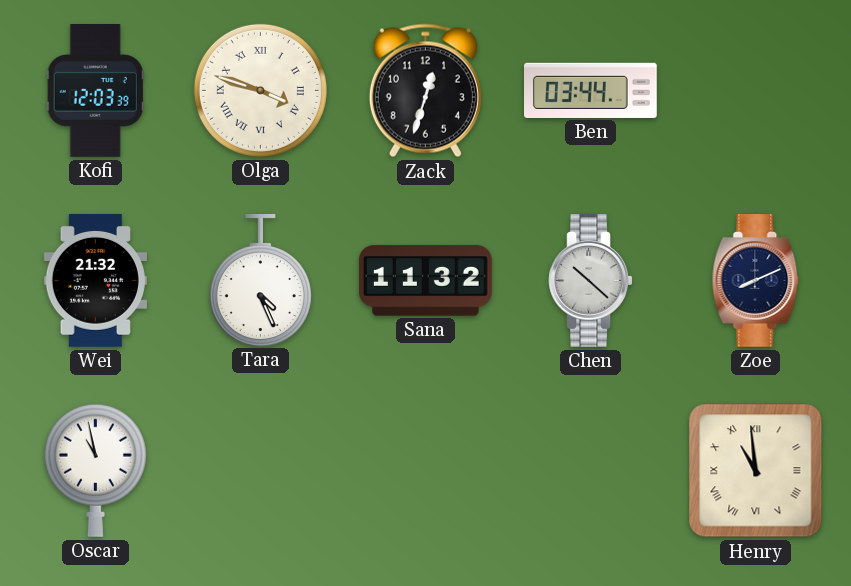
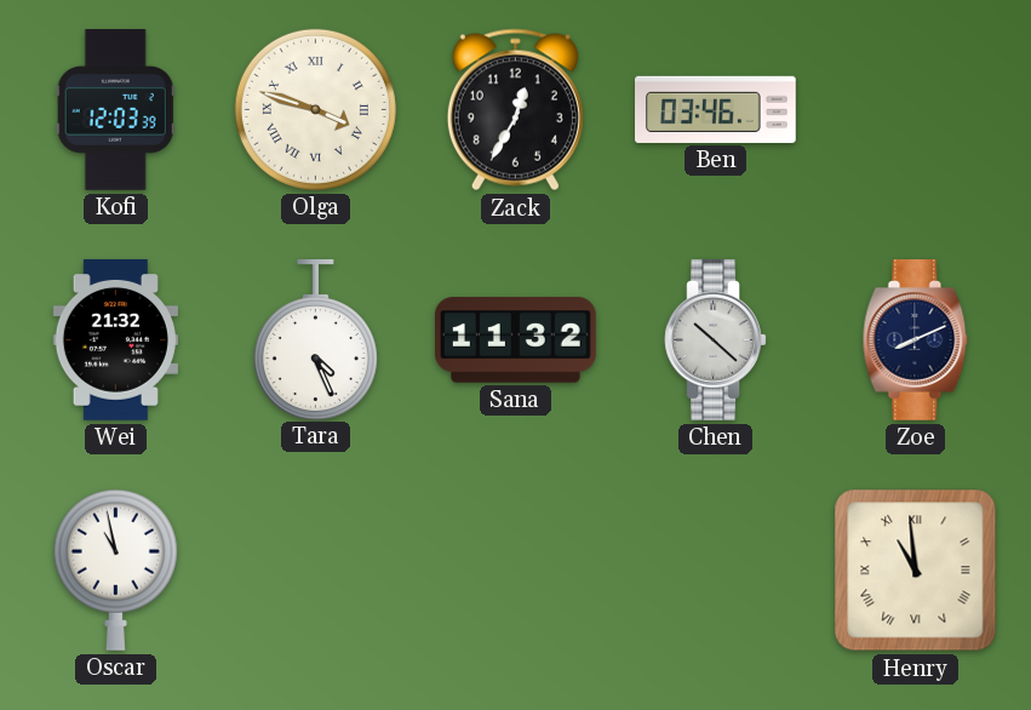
Zack: 12:33 -> 12:35
Ben: 03:44 -> 03:46
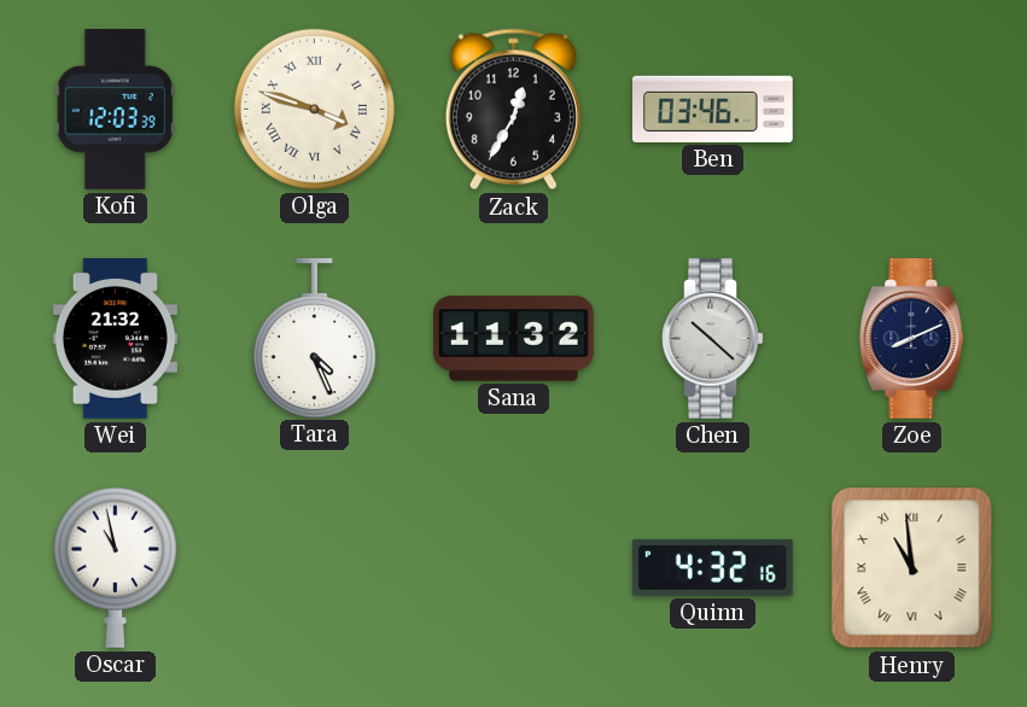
Quinn: none -> 4:32
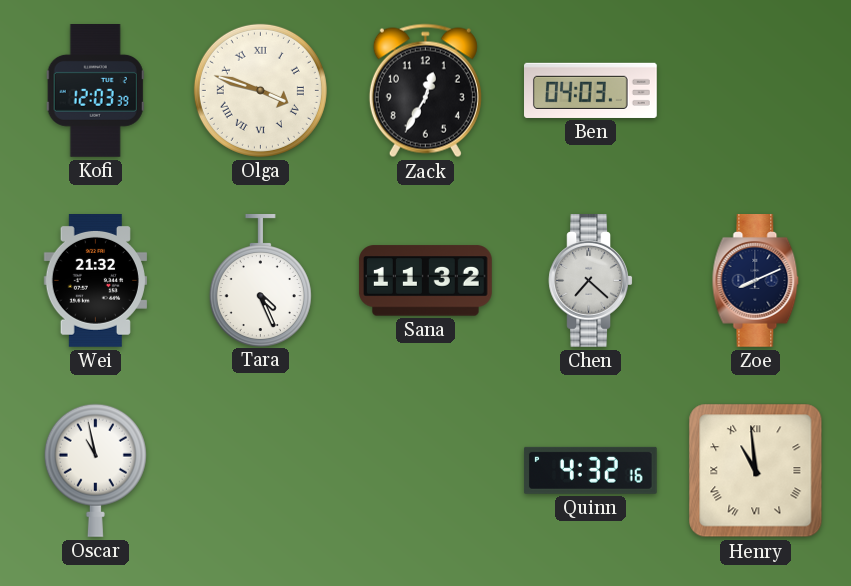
Ben: 03:46 -> 04:03
Chen: 10:22 -> 7:22
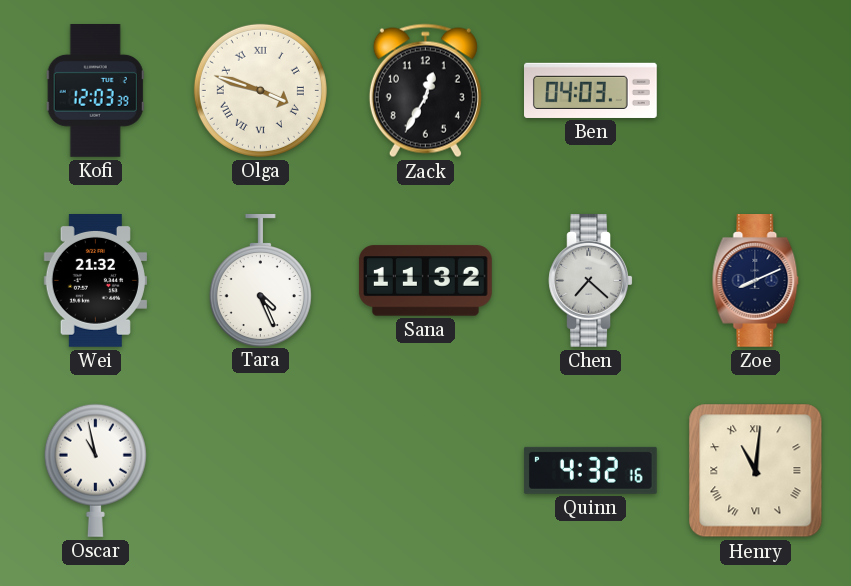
Henry: 10:59 -> 11:01
